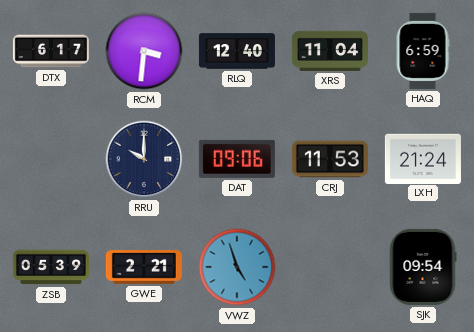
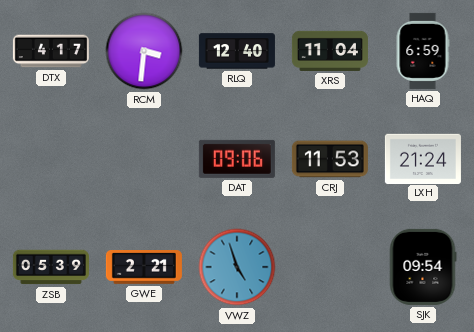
DTX: 6:17 -> 4:17
RRU: 10:00 -> none
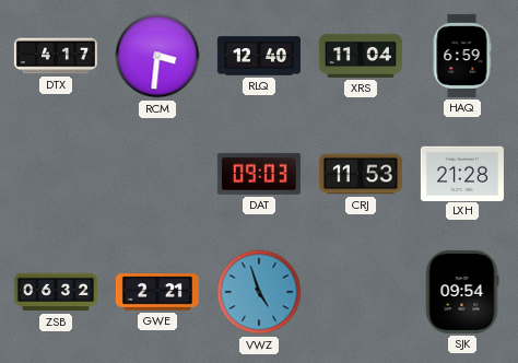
DAT: 09:06 -> 09:03
LXH: 21:24 -> 21:28
ZSB: 05:39 -> 06:32
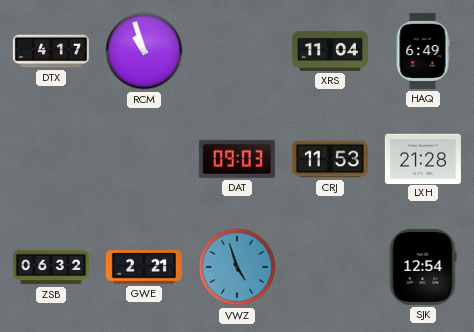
RCM: 3:31 -> 10:57
RLQ: 12:40 -> none
HAQ: 6:59 -> 6:49
SJK: 09:54 -> 12:54
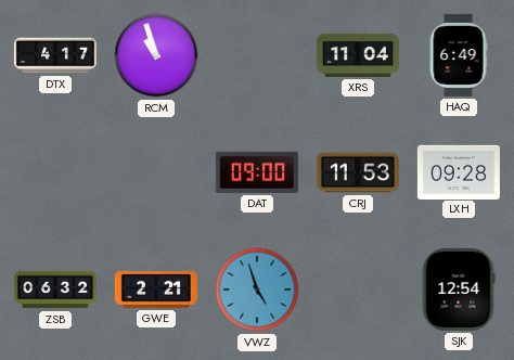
DAT: 09:03 -> 09:00
LXH: 21:28 -> 09:28
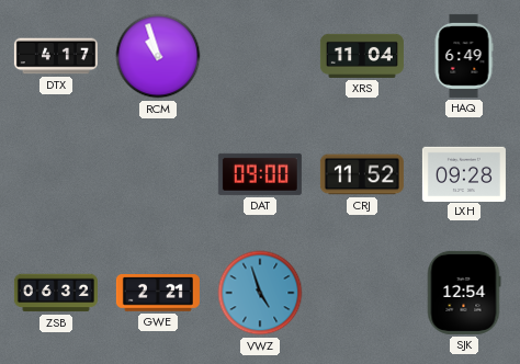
CRJ: 11:53 -> 11:52
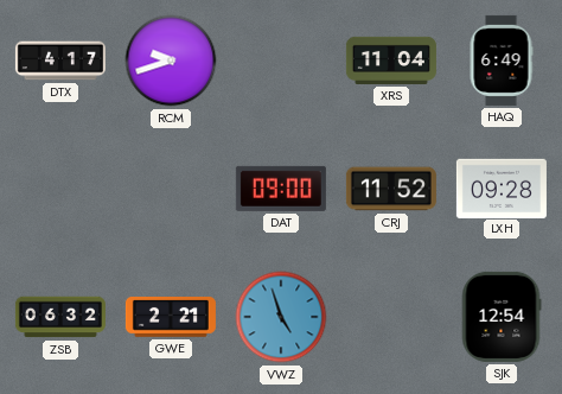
RCM: 10:57 -> 9:42
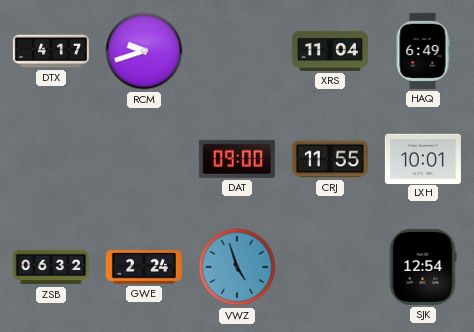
CRJ: 11:52 -> 11:55
LXH: 09:28 -> 10:01
GWE: 2:21 -> 2:24
